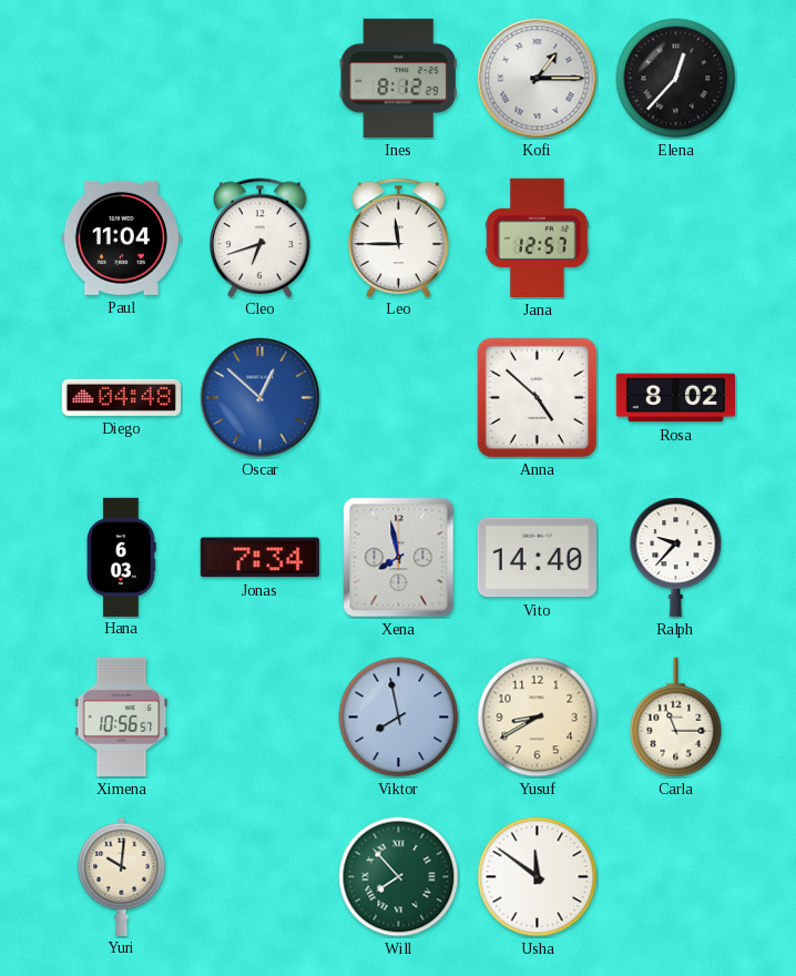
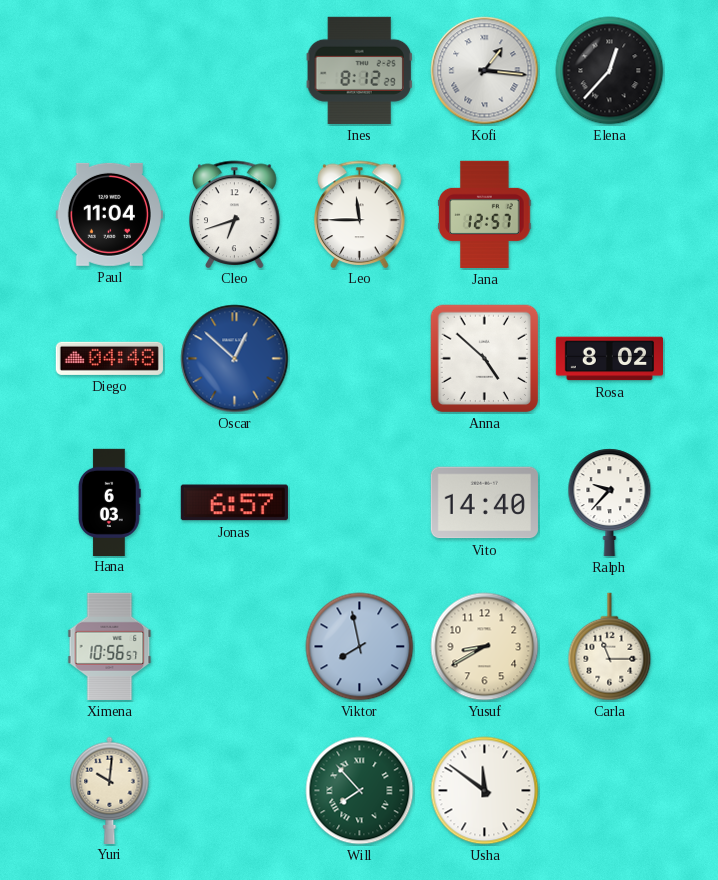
Kofi: 1:15 -> 1:16
Jonas: 7:34 -> 6:57
Xena: 7:58 -> none
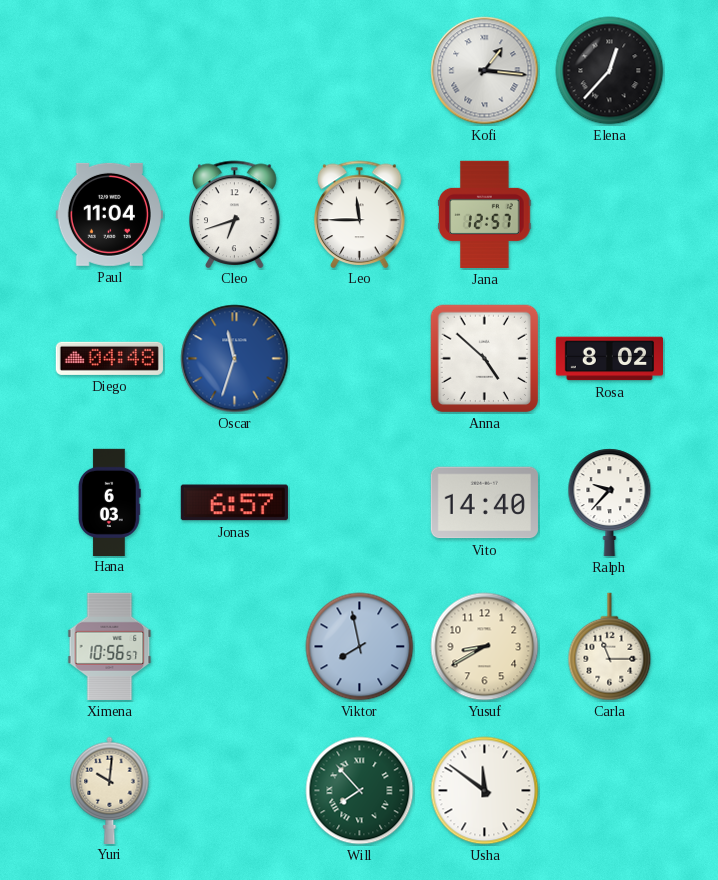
Ines: 8:12 -> none
Oscar: 12:52 -> 11:33
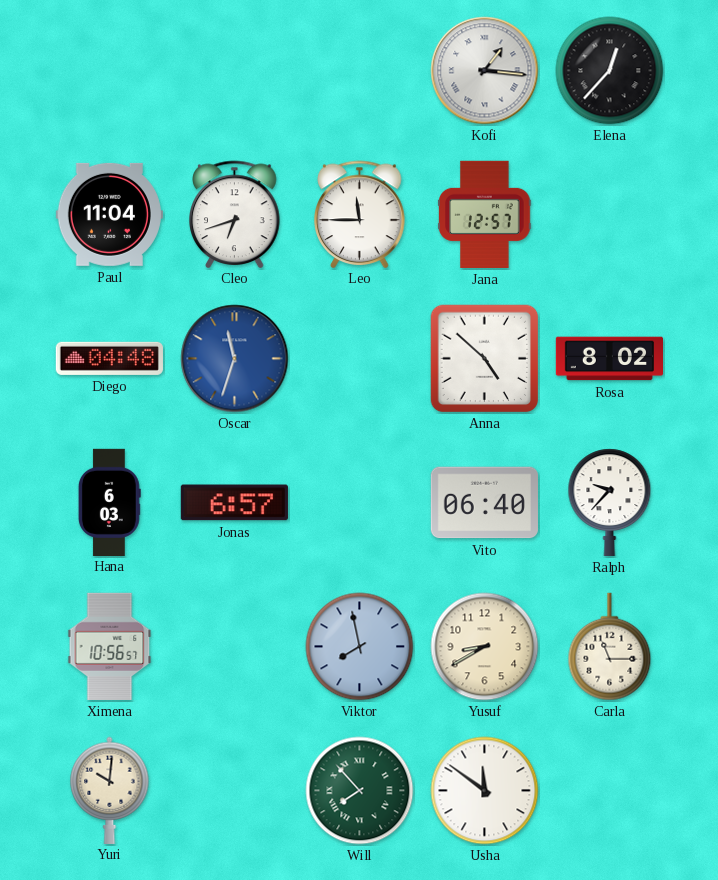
Vito: 14:40 -> 06:40
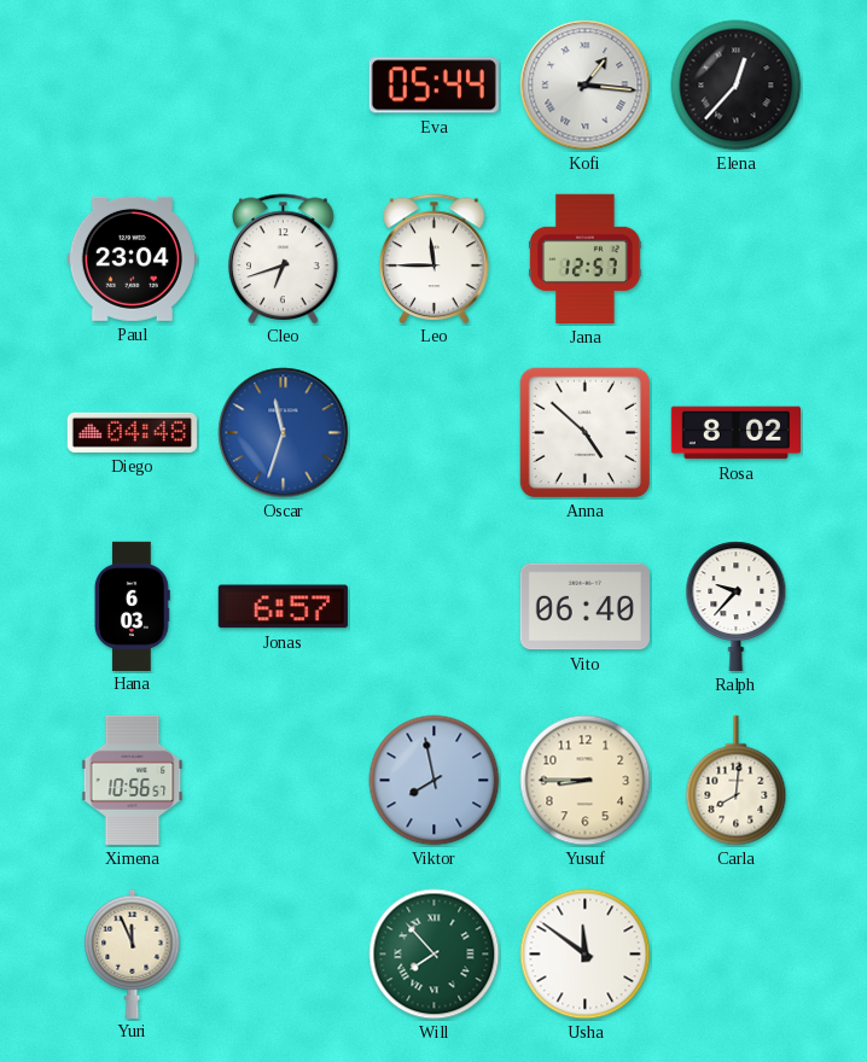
Eva: none -> 05:44
Paul: 11:04 -> 23:04
Yusuf: 8:40 -> 8:45
Carla: 11:15 -> 8:01
Yuri: 10:01 -> 11:56
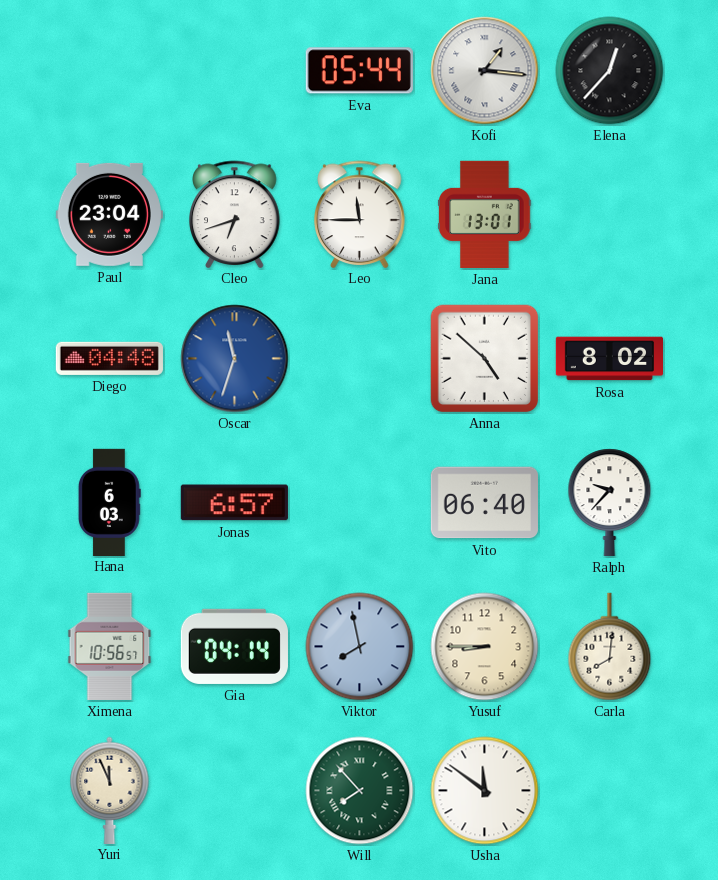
Jana: 12:57 -> 13:01
Gia: none -> 04:14
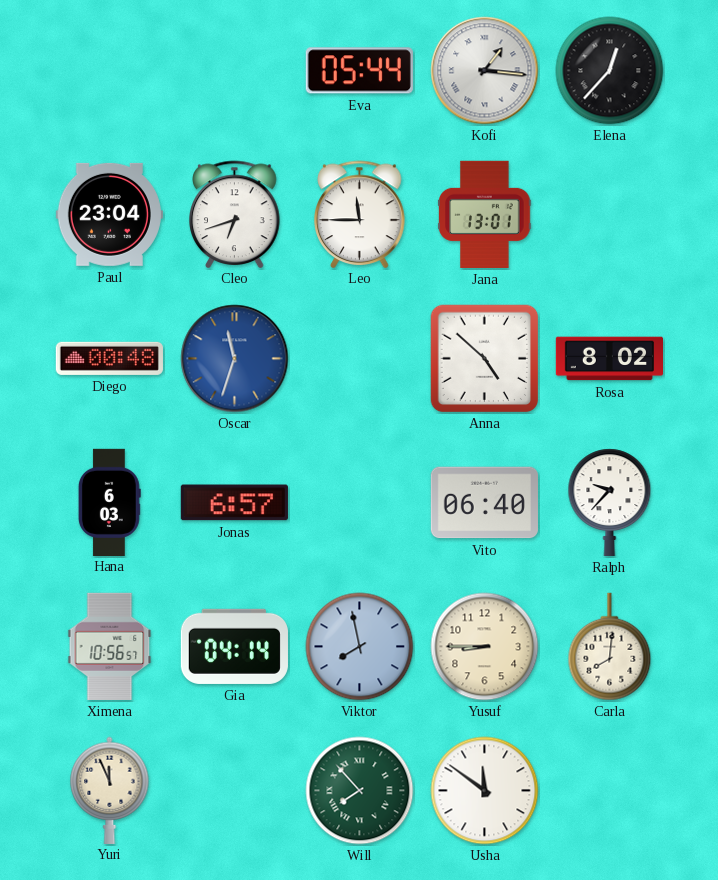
Diego: 04:48 -> 00:48
